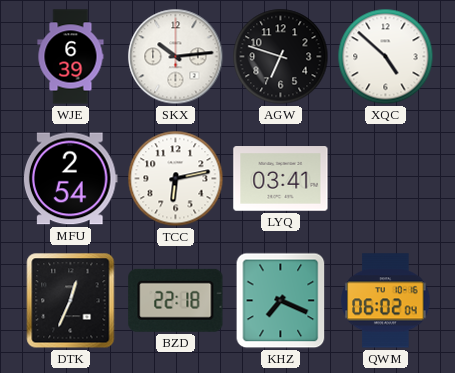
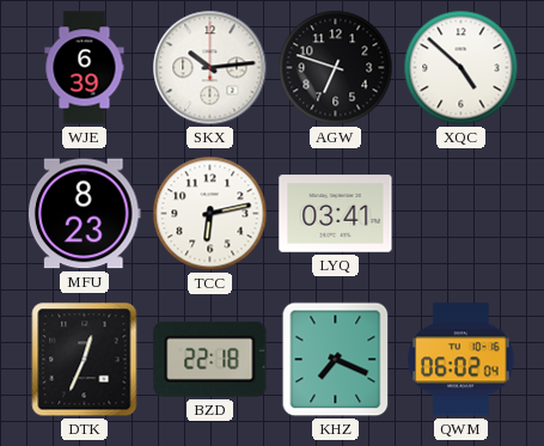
MFU: 2:54 -> 8:23
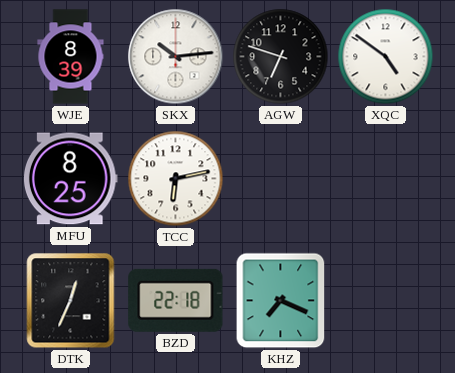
WJE: 6:39 -> 8:39
XQC: 4:52 -> 4:51
MFU: 8:23 -> 8:25
LYQ: 03:41 -> none
QWM: 06:02 -> none
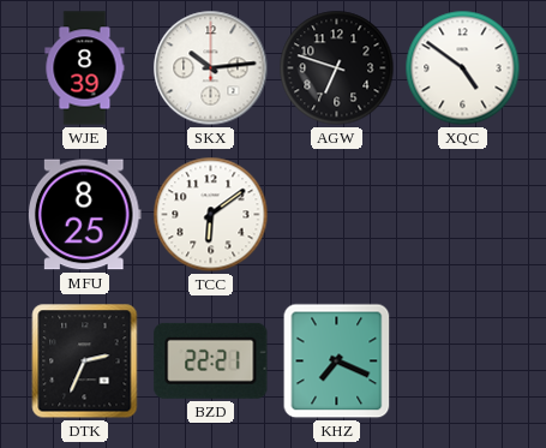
TCC: 6:13 -> 6:09
DTK: 12:34 -> 2:34
BZD: 22:18 -> 22:21
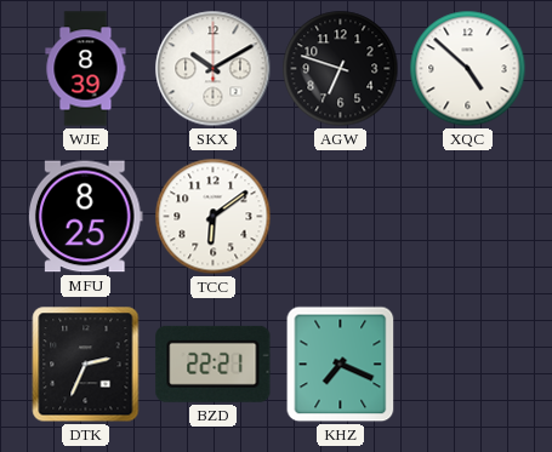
SKX: 10:14 -> 10:10
XQC: 4:51 -> 4:52
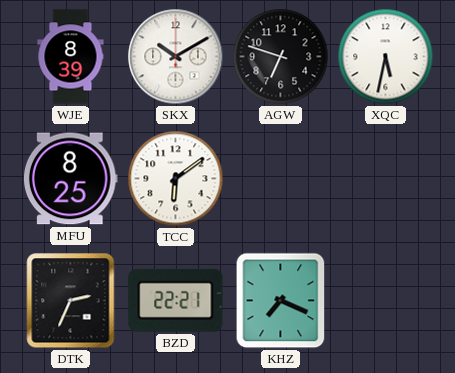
XQC: 4:52 -> 5:32
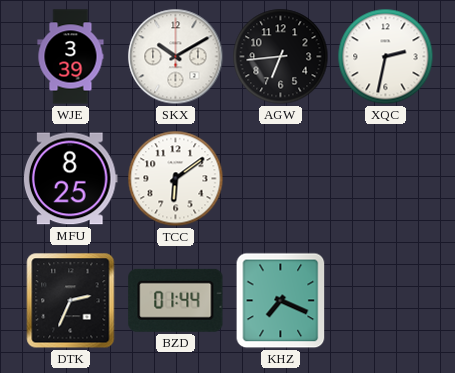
WJE: 8:39 -> 3:39
AGW: 6:48 -> 6:44
XQC: 5:32 -> 2:32
BZD: 22:21 -> 01:44
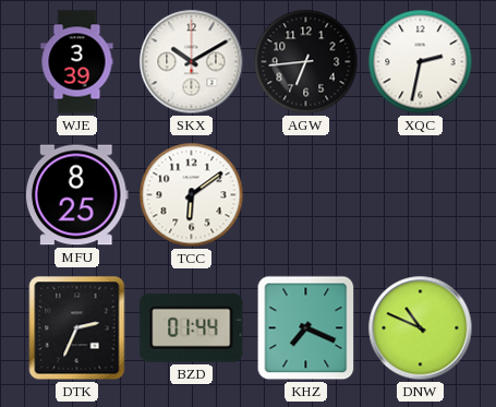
DNW: none -> 10:49
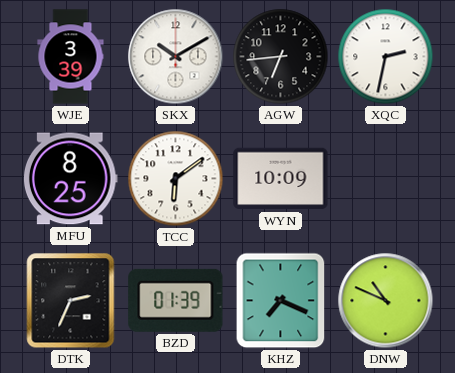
WYN: none -> 10:09
BZD: 01:44 -> 01:39
